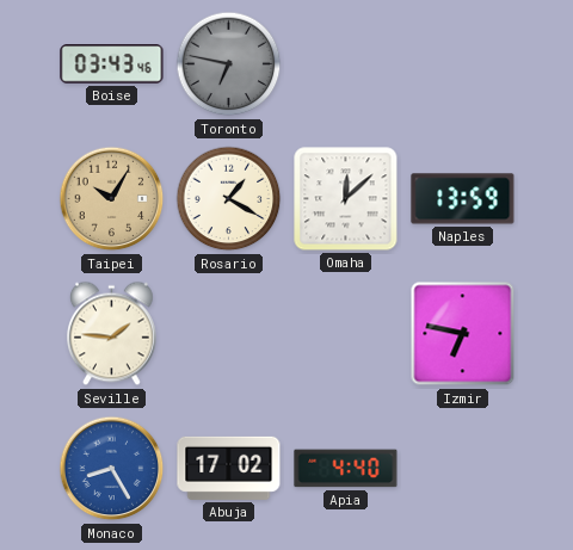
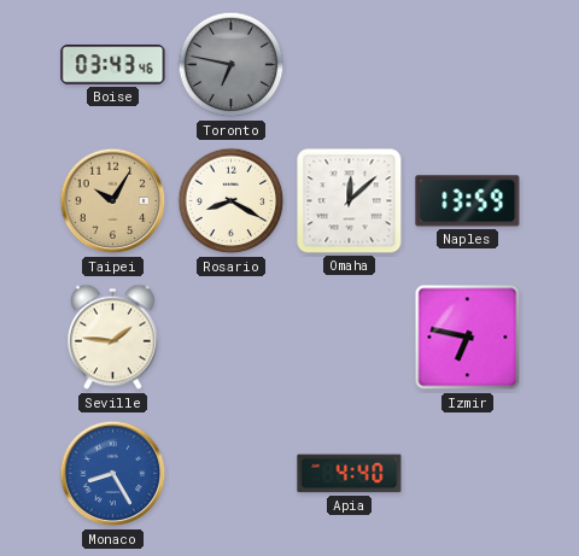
Rosario: 1:20 -> 8:20
Abuja: 17:02 -> none
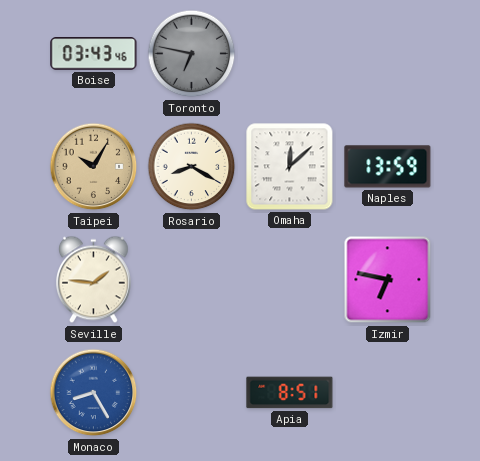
Apia: 4:40 -> 8:51
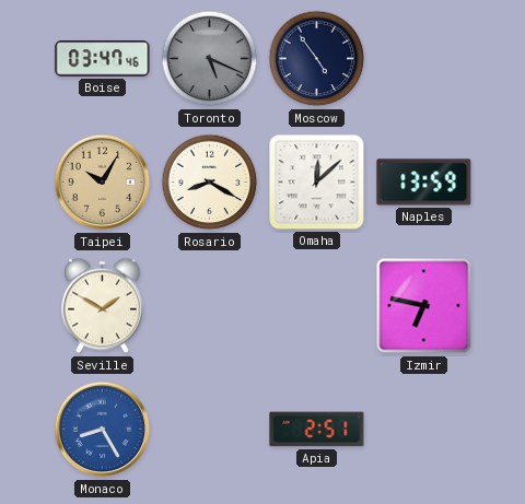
Boise: 03:43 -> 03:47
Toronto: 6:47 -> 5:19
Moscow: none -> 4:54
Seville: 1:46 -> 1:50
Apia: 8:51 -> 2:51
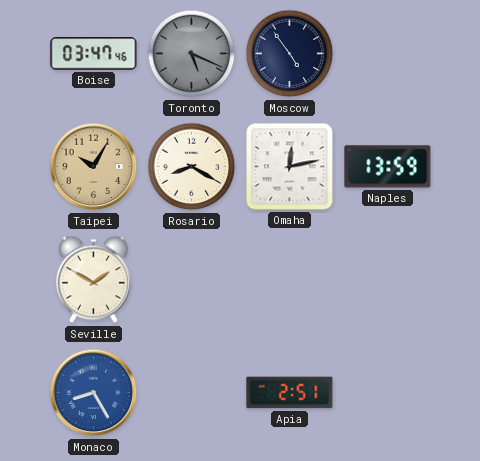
Omaha: 12:08 -> 12:13
Izmir: 6:47 -> none
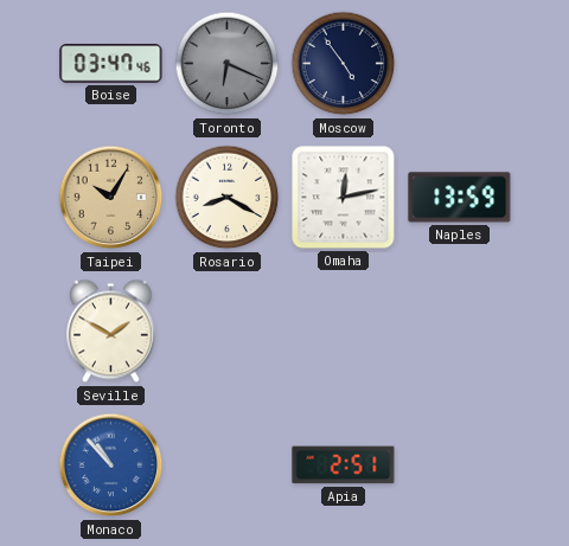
Toronto: 5:19 -> 6:19
Monaco: 8:25 -> 10:53
